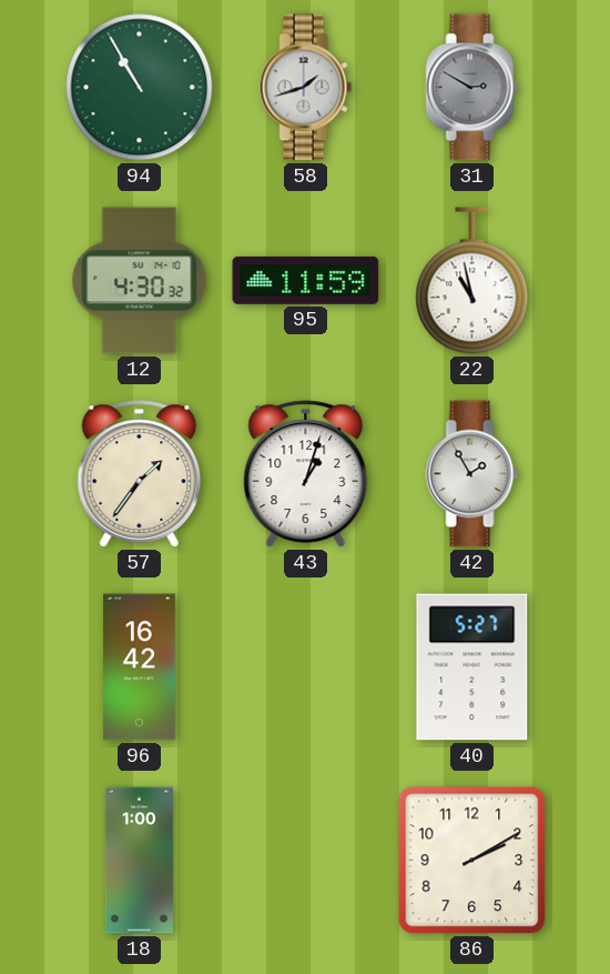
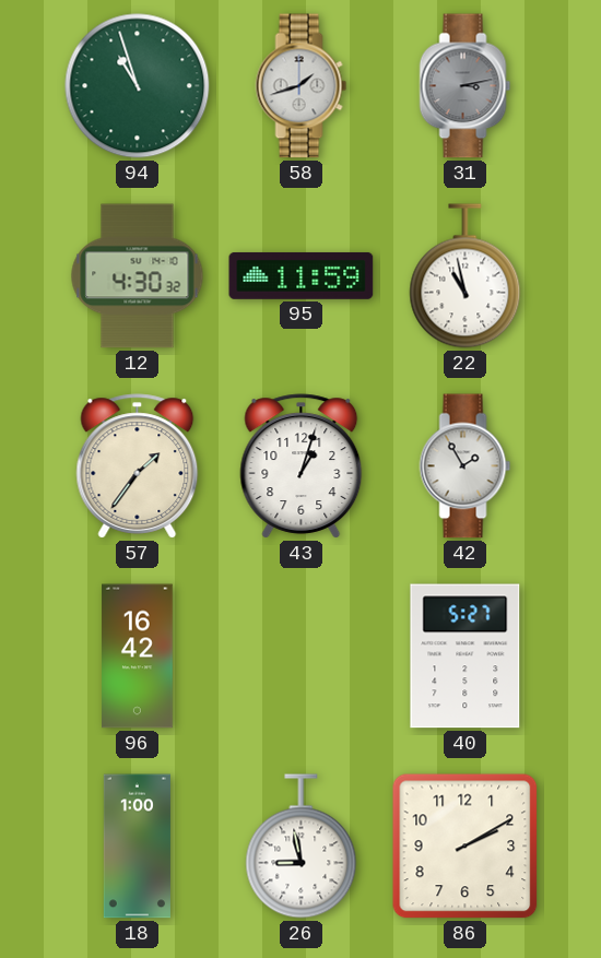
94: 10:55 -> 10:57
31: 2:50 -> 3:13
26: none -> 8:58
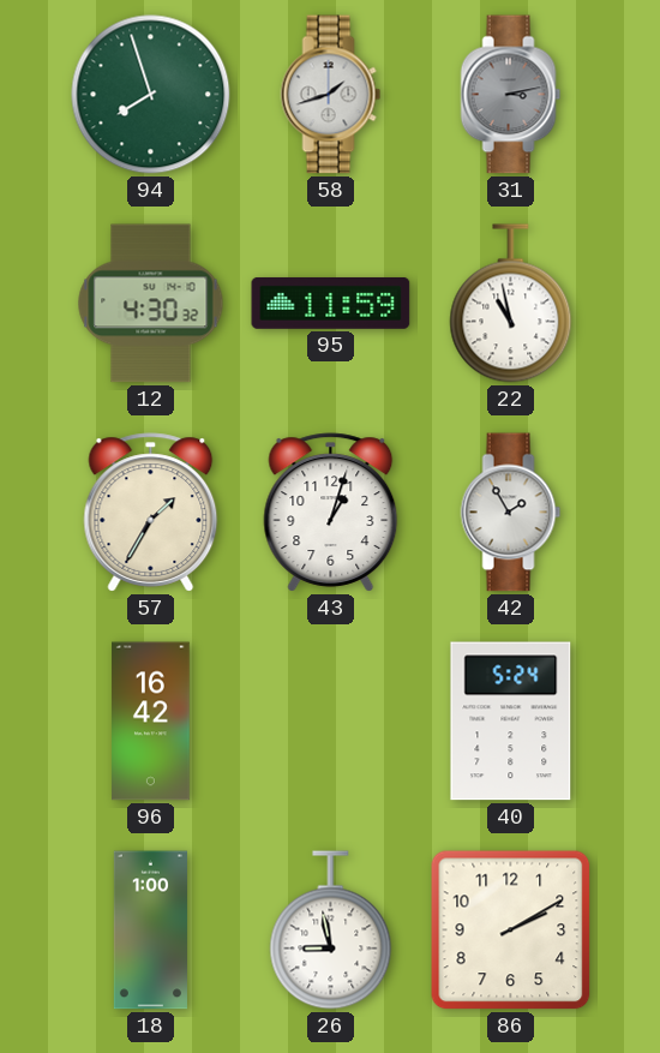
94: 10:57 -> 7:57
57: 1:36 -> 1:35
40: 5:27 -> 5:24
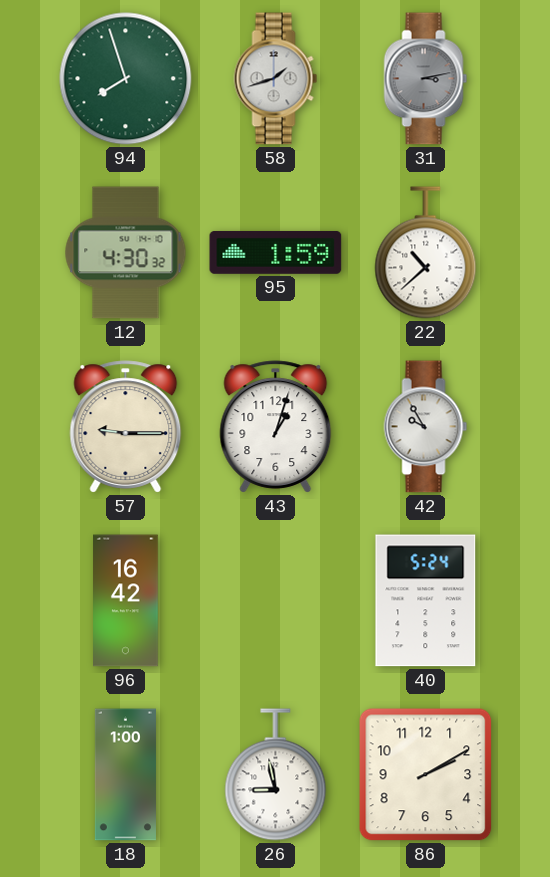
95: 11:59 -> 1:59
22: 10:58 -> 10:38
57: 1:35 -> 9:15
42: 1:55 -> 9:55
